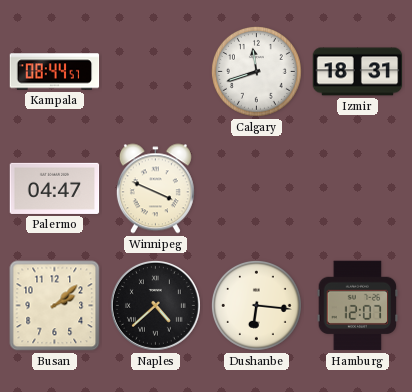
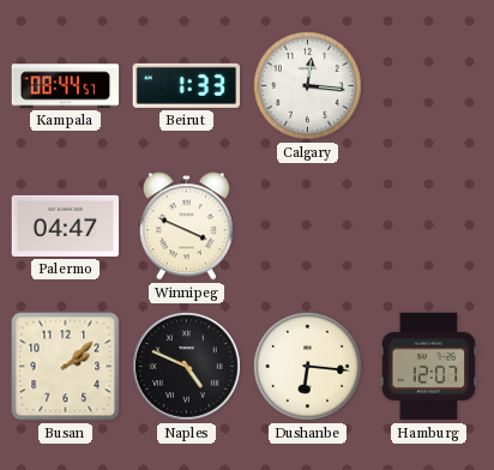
Beirut: none -> 1:33
Calgary: 11:42 -> 12:16
Izmir: 18:31 -> none
Naples: 4:38 -> 4:49
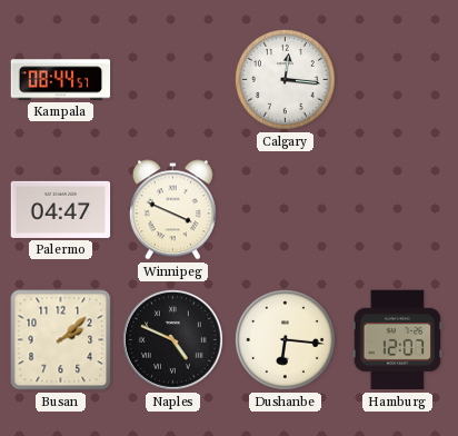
Beirut: 1:33 -> none
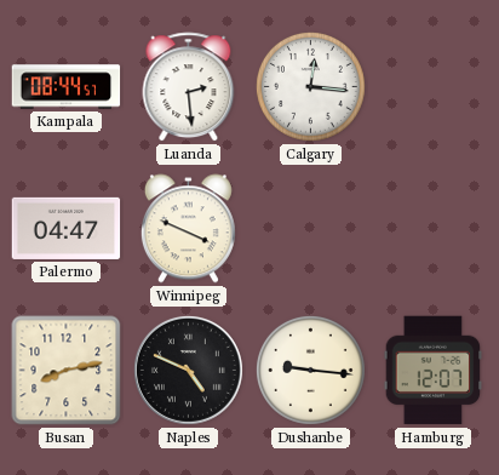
Luanda: none -> 2:29
Busan: 2:08 -> 8:13
Dushanbe: 6:16 -> 9:16
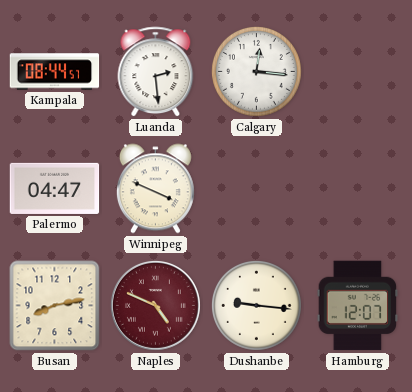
Naples dial: black -> burgundy
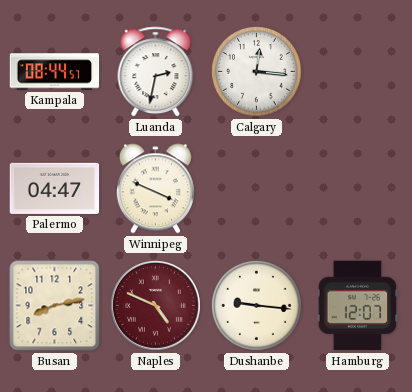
Luanda: 2:29 -> 2:32
